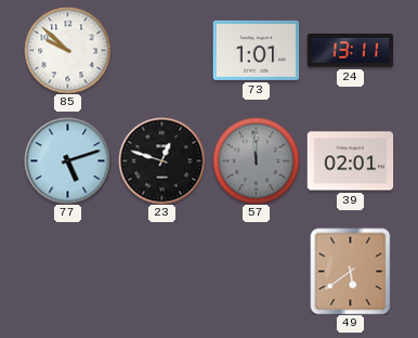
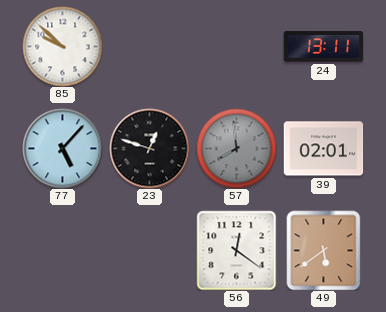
73: 1:01 -> none
77: 5:12 -> 5:07
57: 11:59 -> 7:59
56: none -> 12:21
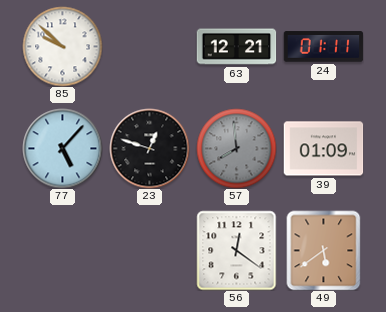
63: none -> 12:21
24: 13:11 -> 01:11
39: 02:01 -> 01:09
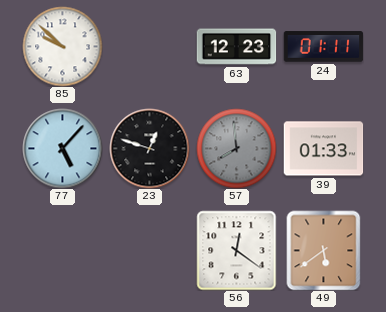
63: 12:21 -> 12:23
39: 01:09 -> 01:33
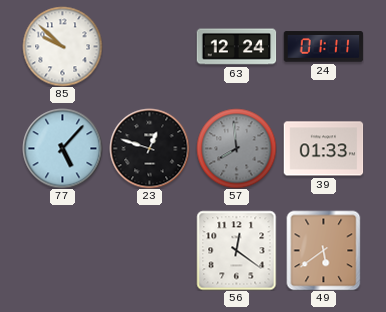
63: 12:23 -> 12:24
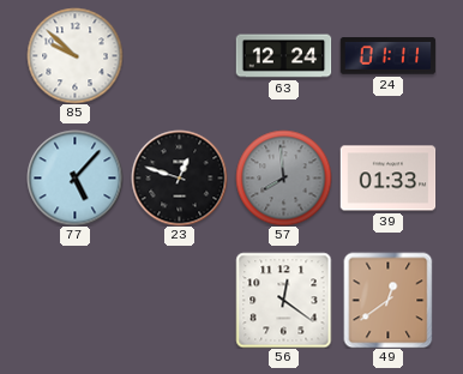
49: 5:39 -> 12:39
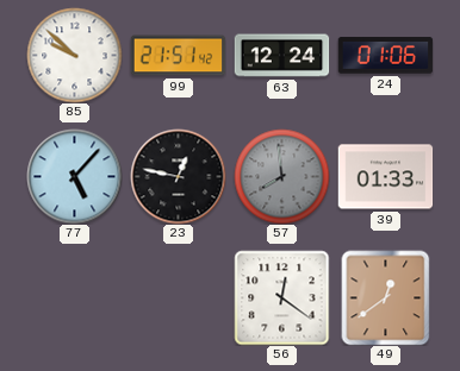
99: none -> 21:51
24: 01:11 -> 01:06
23: 12:48 -> 12:47
